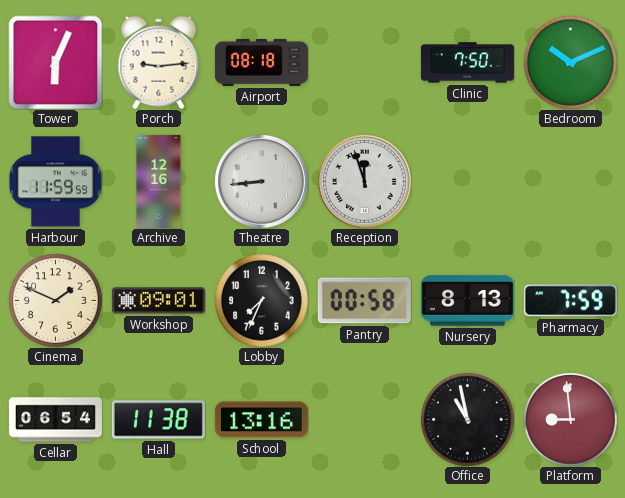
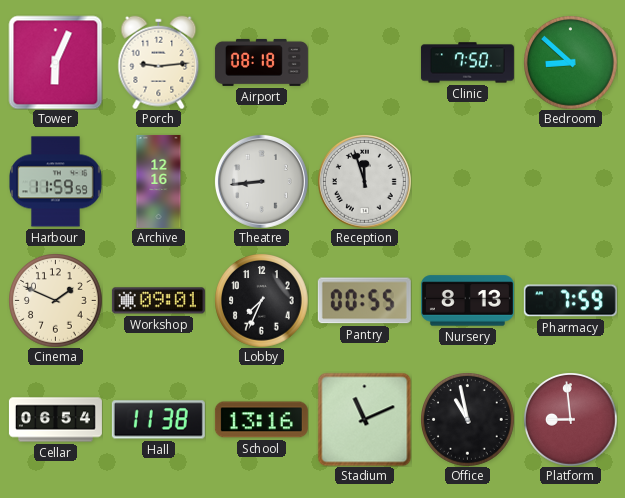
Bedroom: 10:11 -> 8:52
Pantry: 00:58 -> 00:55
Stadium: none -> 11:11
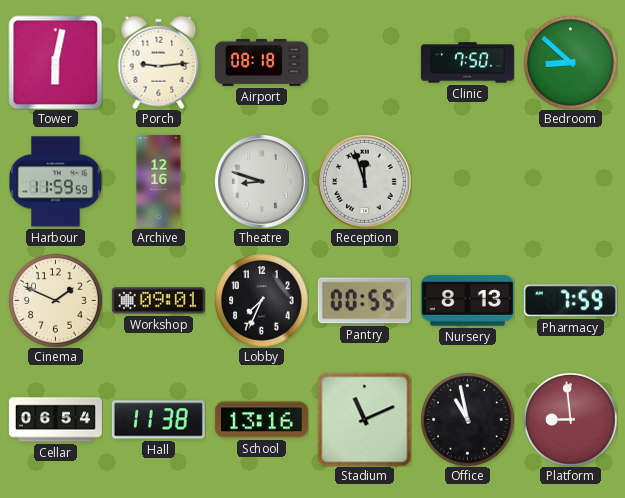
Tower: 6:04 -> 6:02
Theatre: 8:44 -> 8:48
